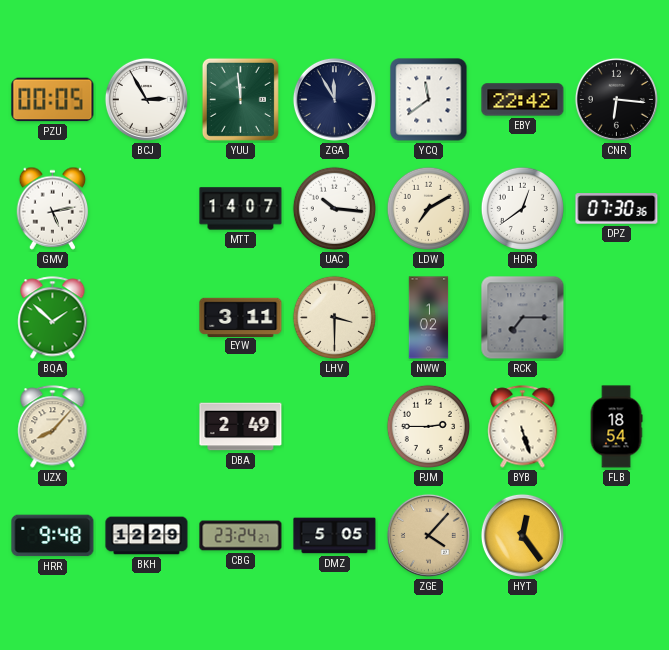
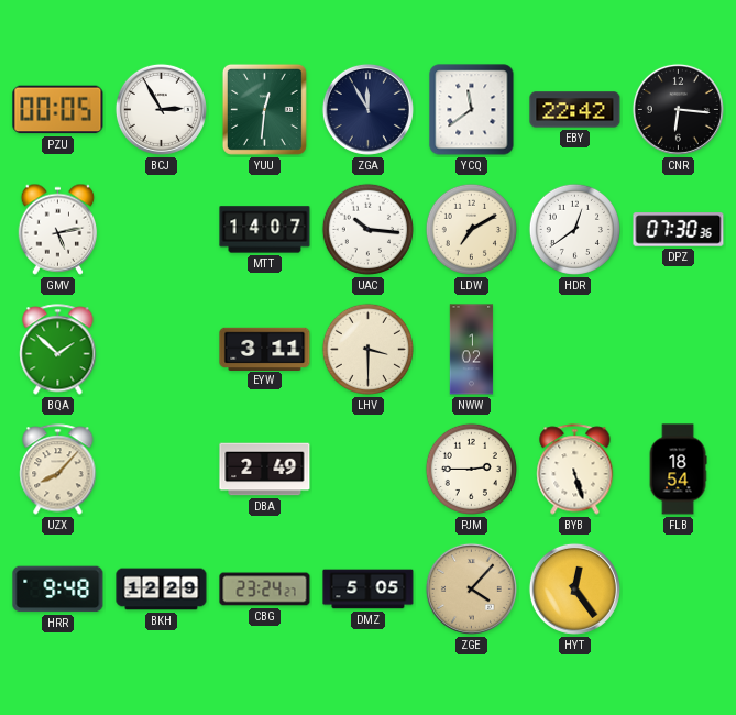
YUU: 11:59 -> 12:31
RCK: 7:15 -> none
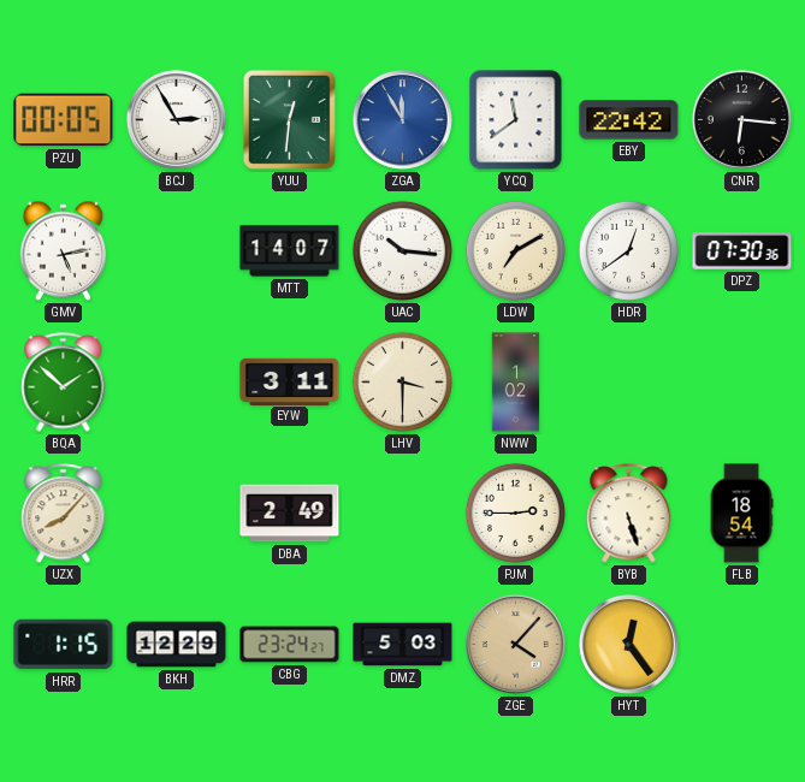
ZGA dial: navy -> blue
HRR: 9:48 -> 1:15
DMZ: 5:05 -> 5:03
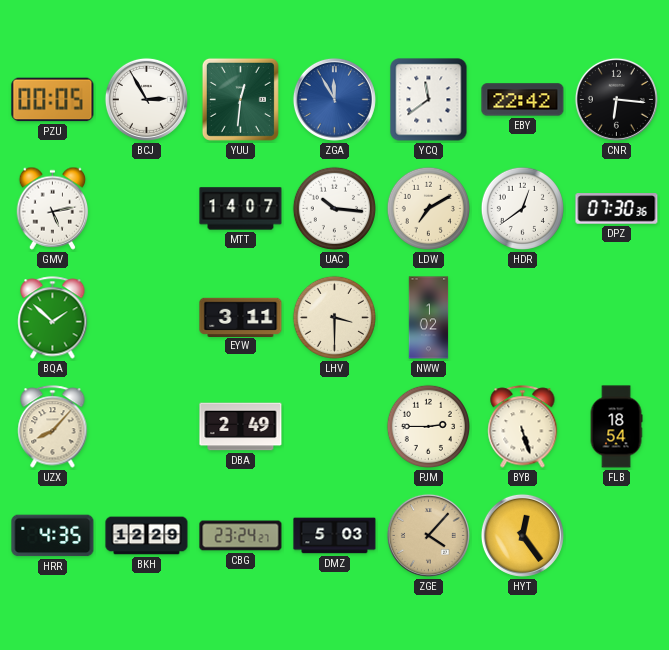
HRR: 1:15 -> 4:35
